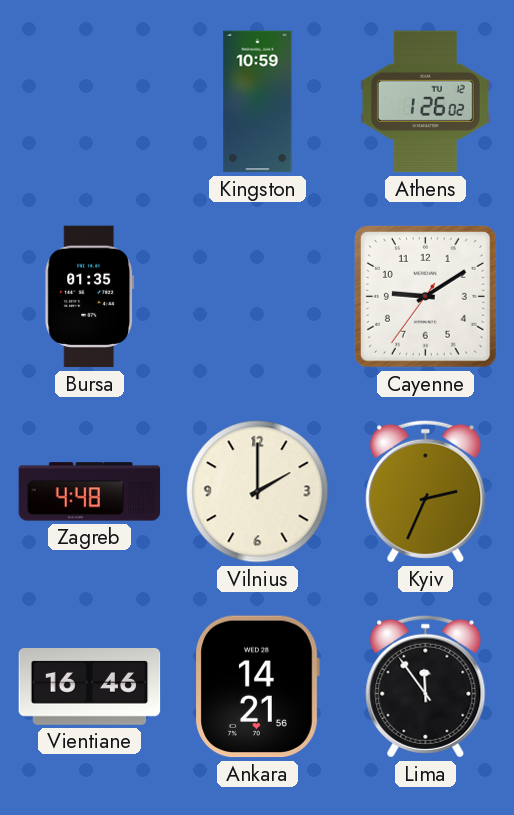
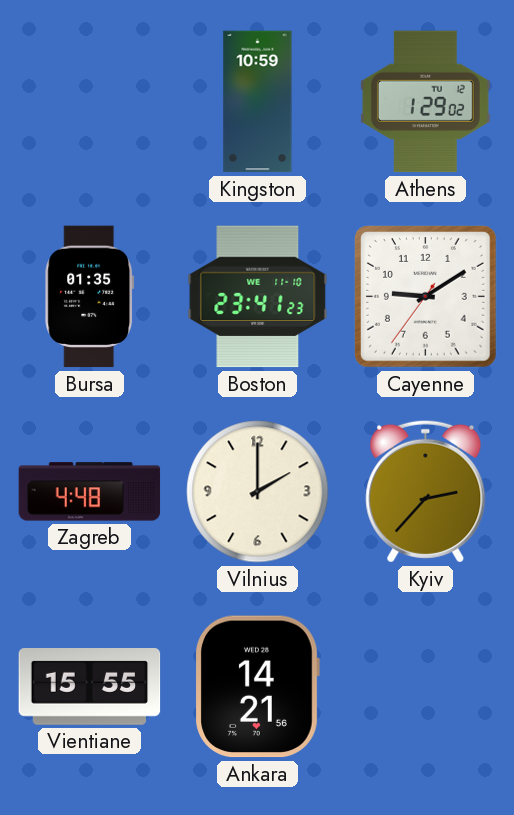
Athens: 1:26 -> 1:29
Boston: none -> 23:41
Kyiv: 2:34 -> 2:37
Vientiane: 16:46 -> 15:55
Lima: 11:54 -> none
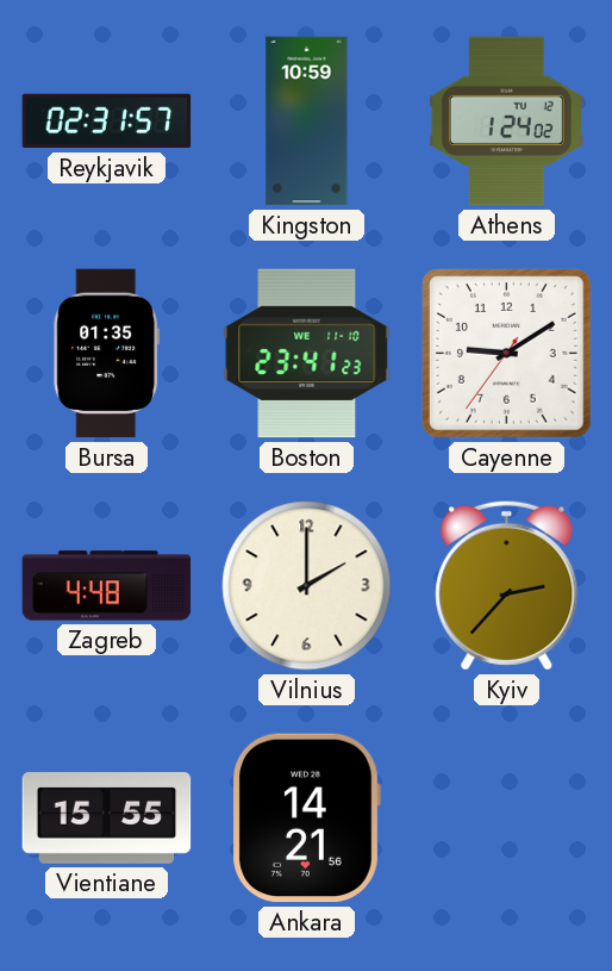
Reykjavik: none -> 02:31
Athens: 1:29 -> 1:24
